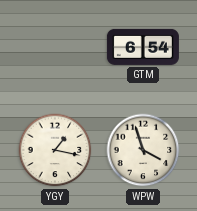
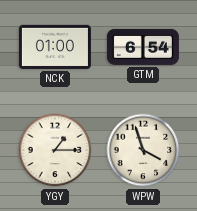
NCK: none -> 01:00
YGY: 1:17 -> 1:15
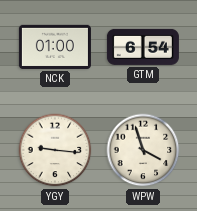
YGY: 1:15 -> 9:16
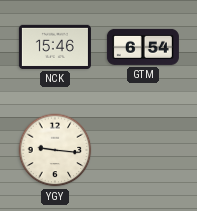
NCK: 01:00 -> 15:46
WPW: 3:57 -> none
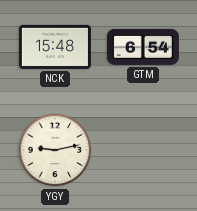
NCK: 15:46 -> 15:48
YGY: 9:16 -> 9:13
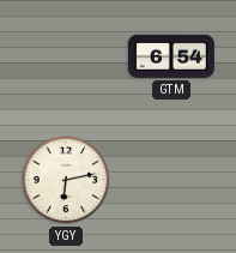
NCK: 15:48 -> none
YGY: 9:13 -> 6:13
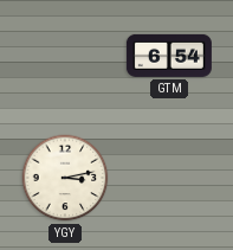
YGY: 6:13 -> 3:13
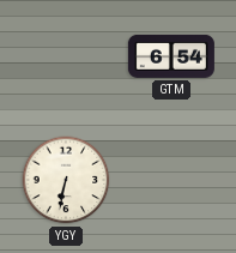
YGY: 3:13 -> 6:32
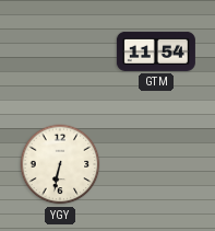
GTM: 6:54 -> 11:54
